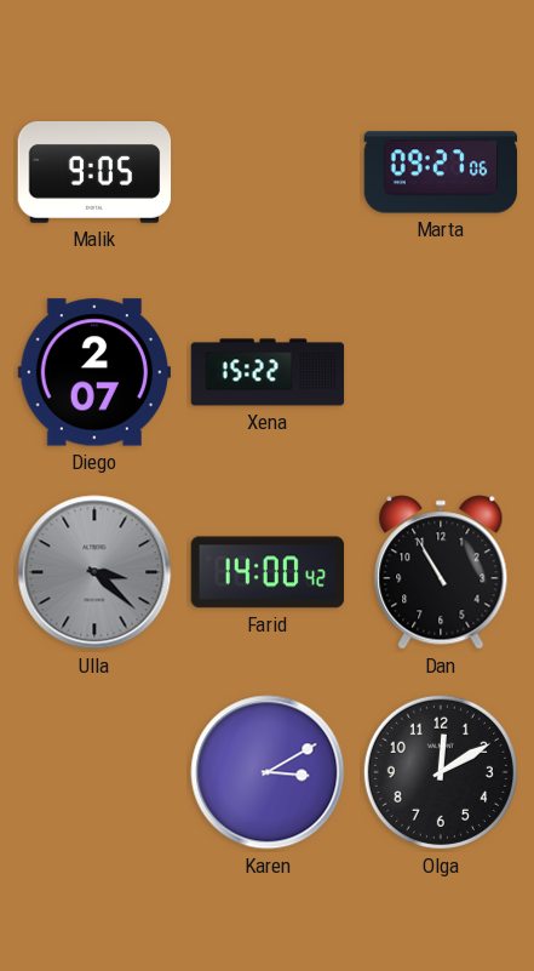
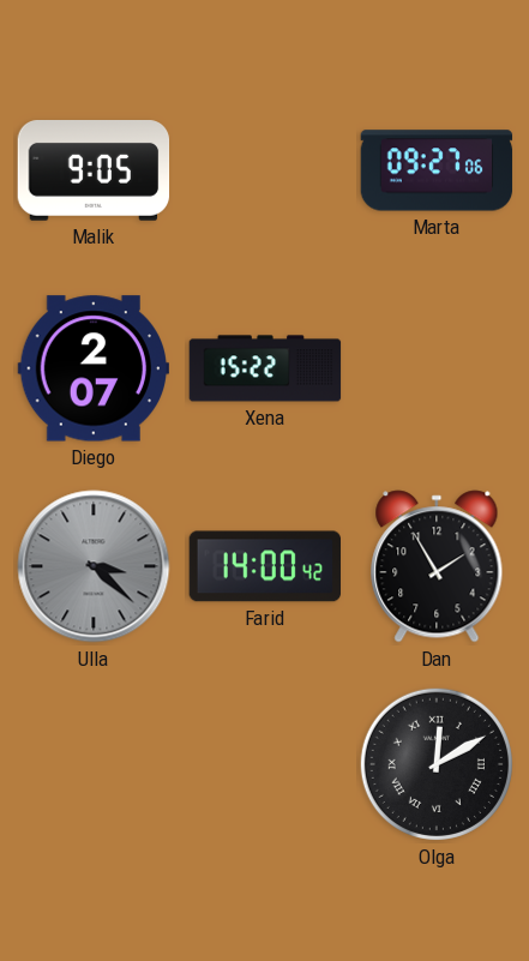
Dan: 10:55 -> 1:55
Karen: 3:10 -> none
Olga numerals: Arabic -> Roman
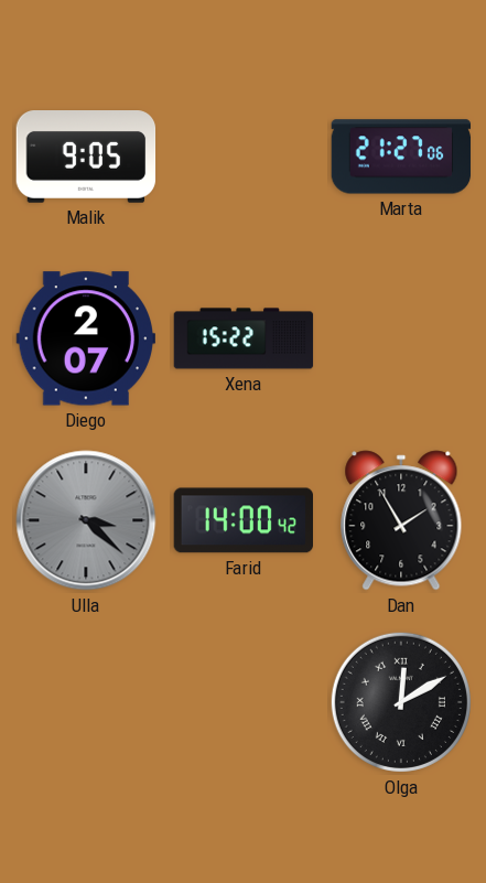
Marta: 09:27 -> 21:27
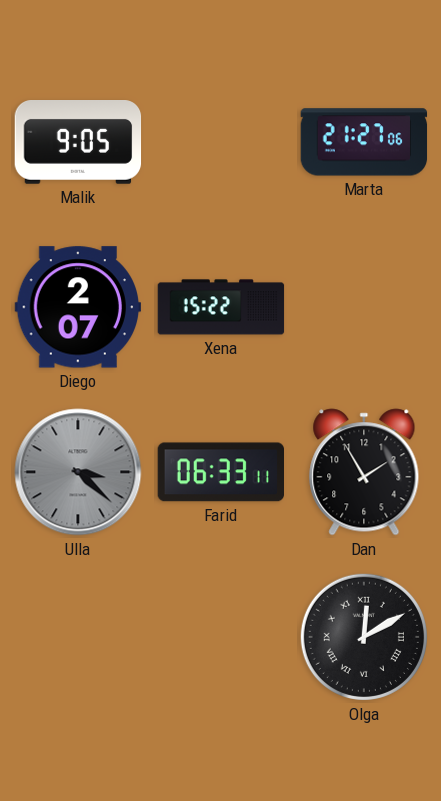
Farid: 14:00 -> 06:33
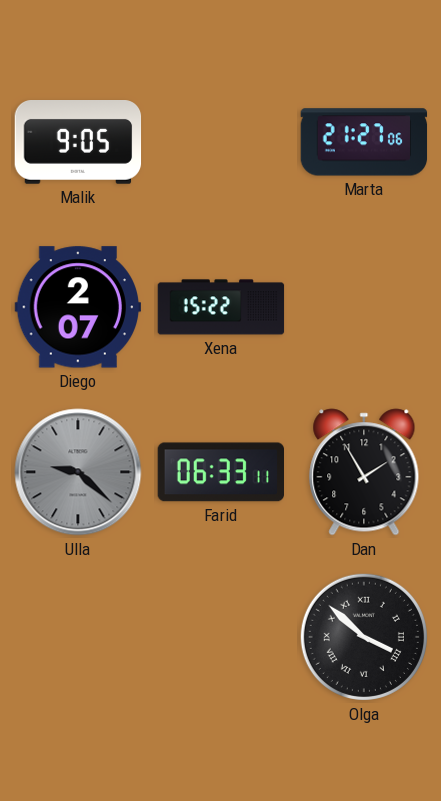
Ulla: 3:22 -> 9:22
Olga: 12:10 -> 3:52
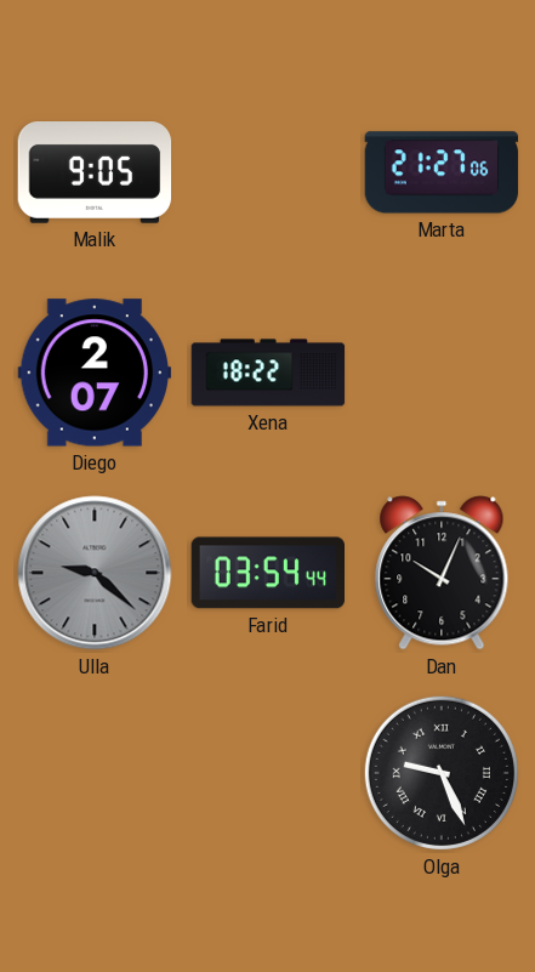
Xena: 15:22 -> 18:22
Farid: 06:33 -> 03:54
Dan: 1:55 -> 10:04
Olga: 3:52 -> 9:26
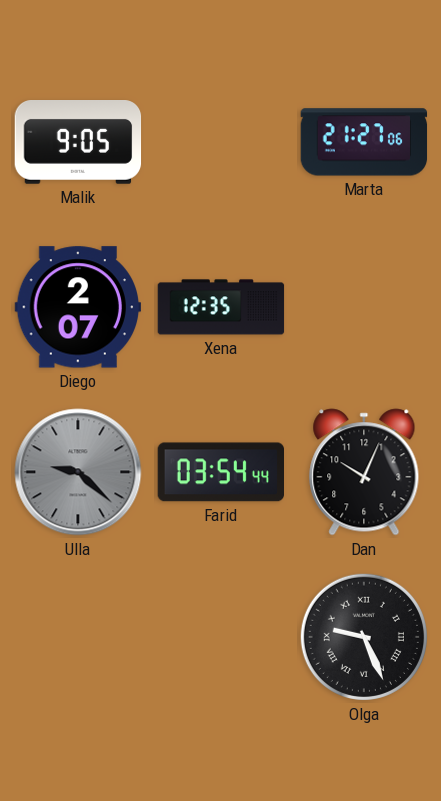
Xena: 18:22 -> 12:35
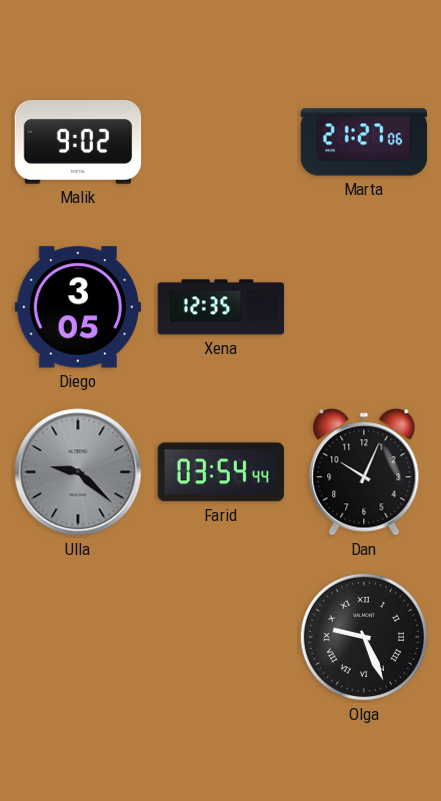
Malik: 9:05 -> 9:02
Diego: 2:07 -> 3:05
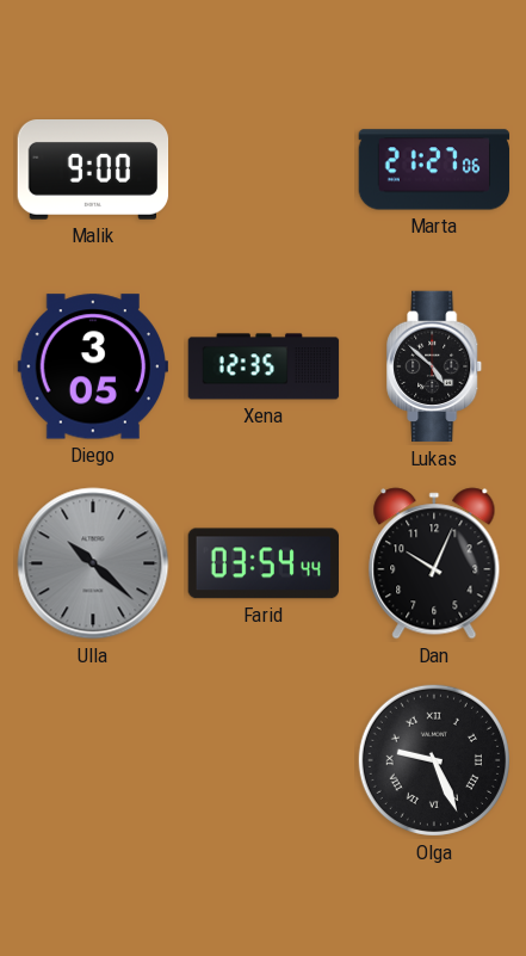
Malik: 9:02 -> 9:00
Lukas: none -> 4:52
Ulla: 9:22 -> 10:22
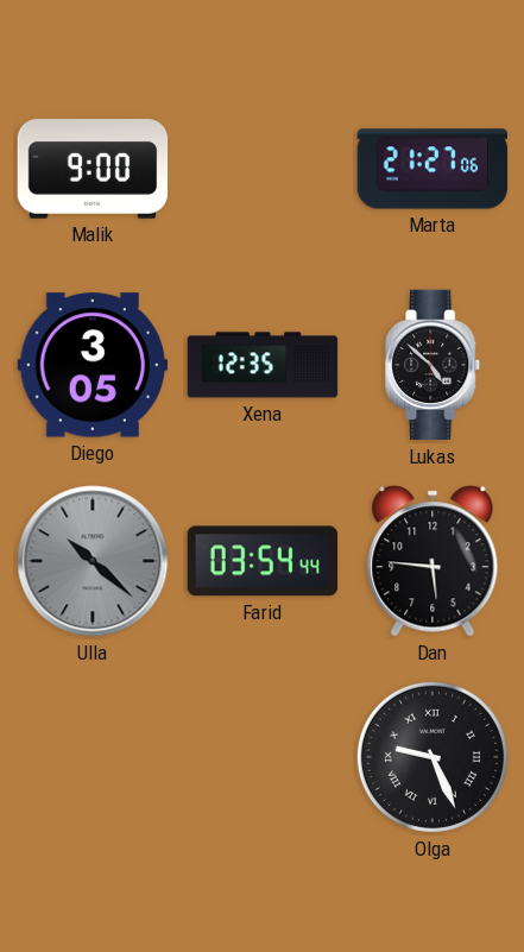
Dan: 10:04 -> 5:46
